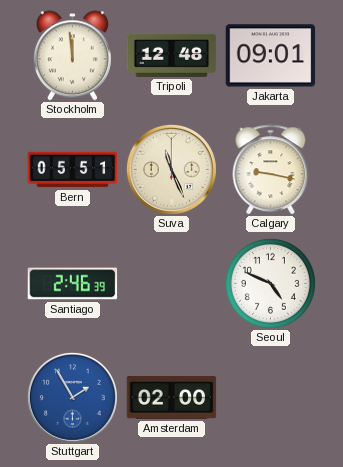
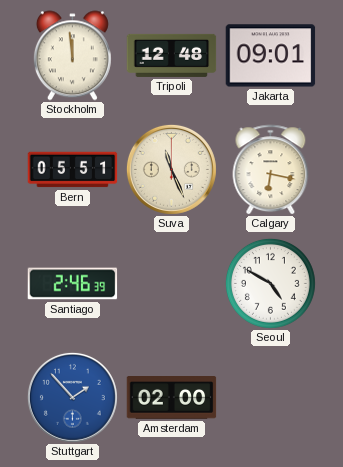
Calgary: 9:17 -> 6:17
Seoul: 4:49 -> 4:50
Stuttgart: 1:55 -> 1:53
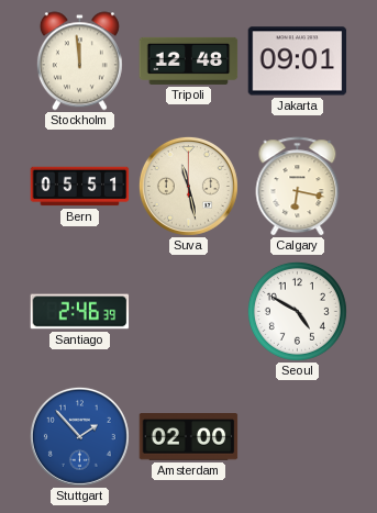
Suva: 11:26 -> 11:28
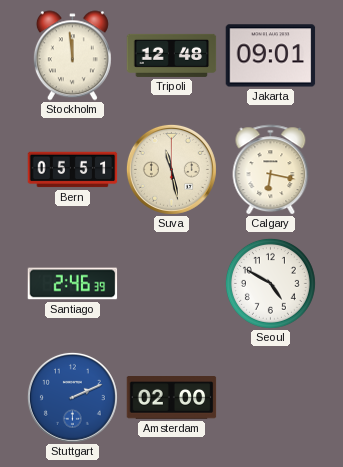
Stuttgart: 1:53 -> 2:11
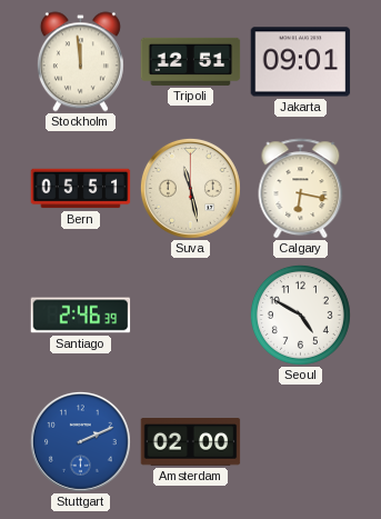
Tripoli: 12:48 -> 12:51
